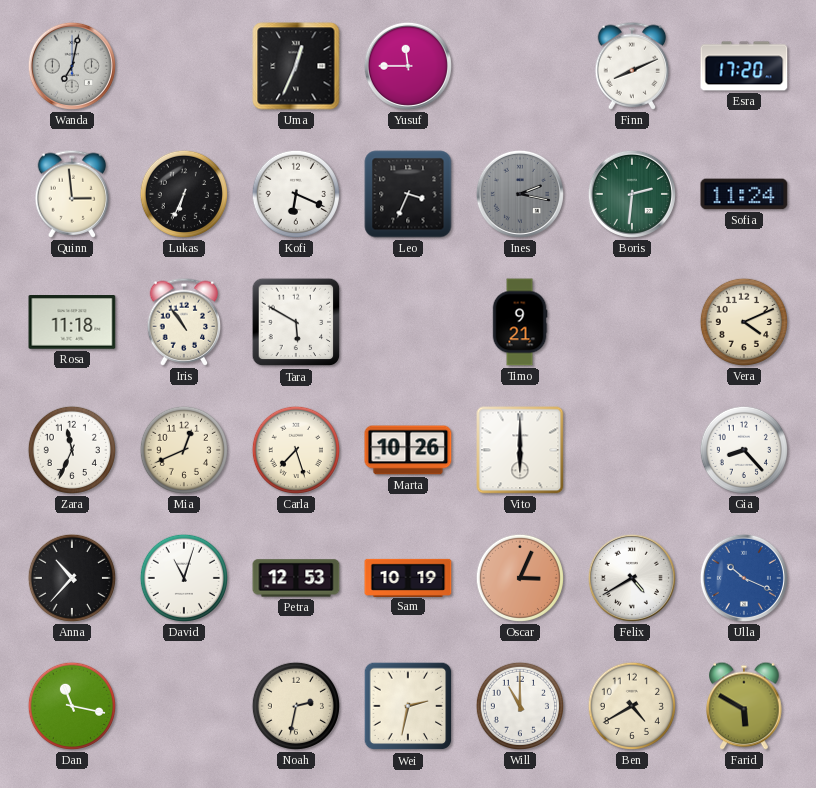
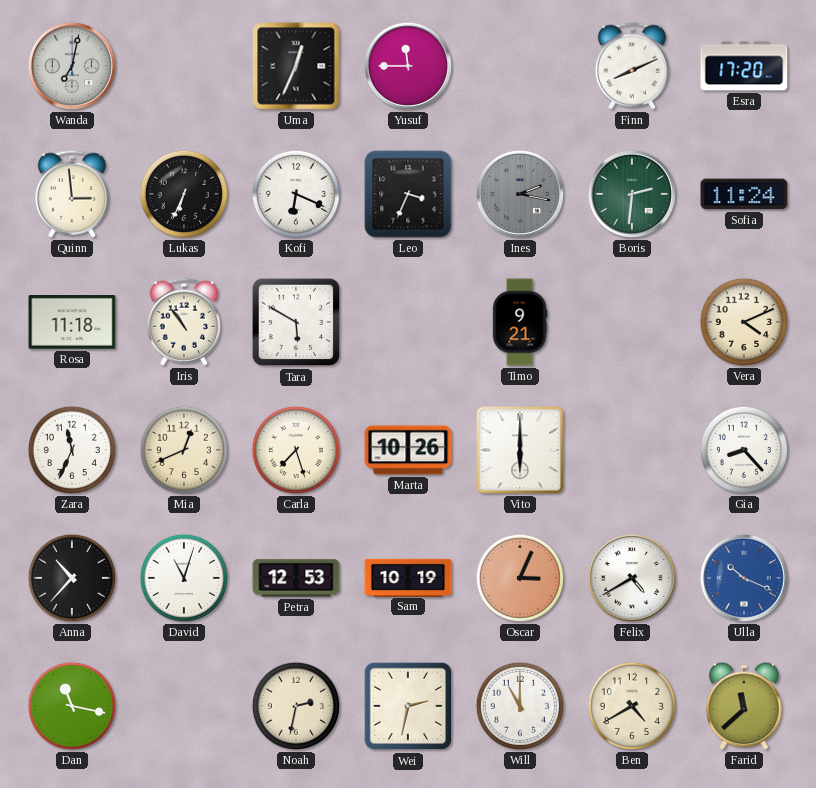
Farid: 5:50 -> 11:38
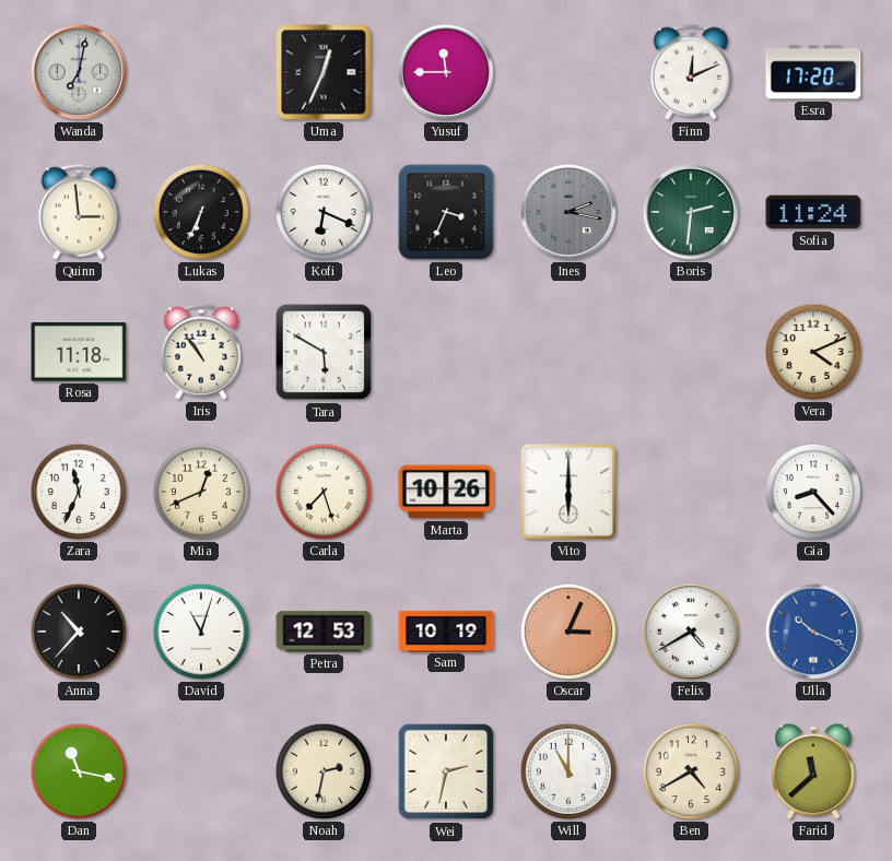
Finn: 8:11 -> 12:11
Timo: 9:21 -> none
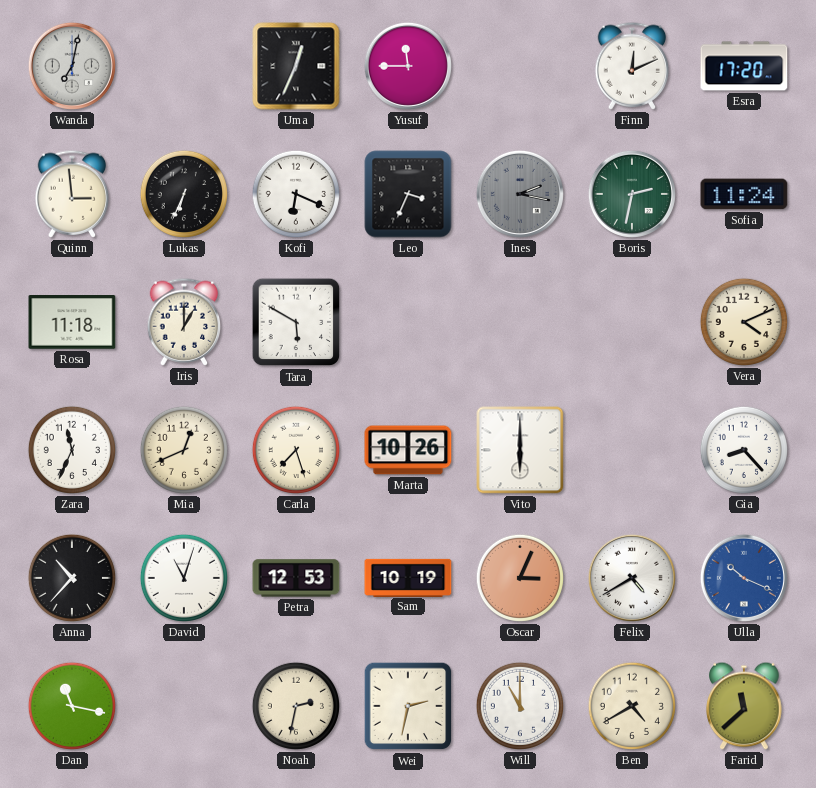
Boris: 2:31 -> 2:32
Iris: 10:54 -> 1:00
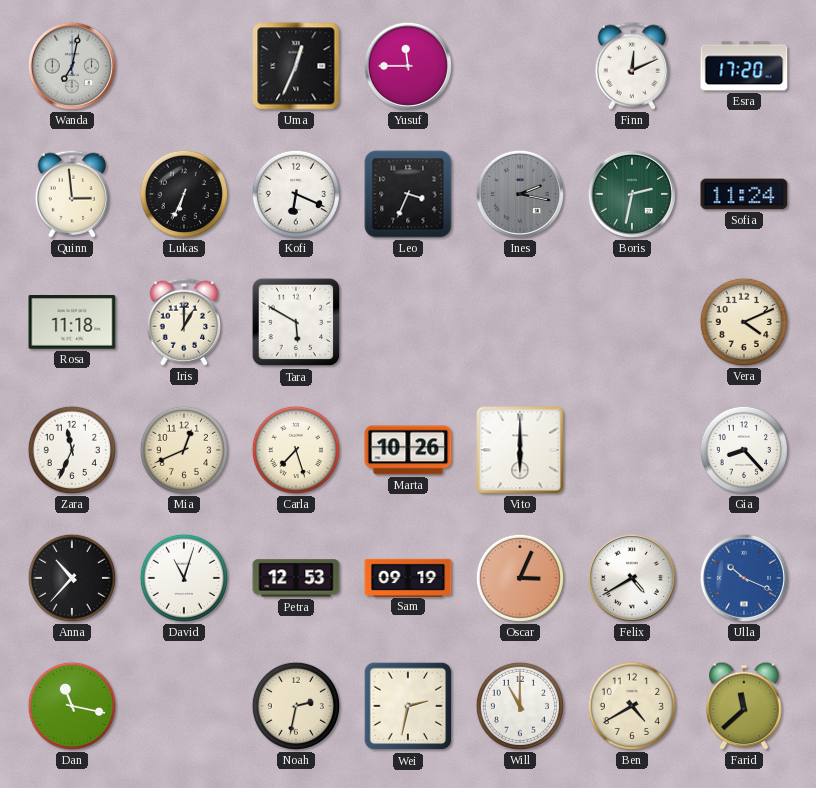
Sam: 10:19 -> 09:19
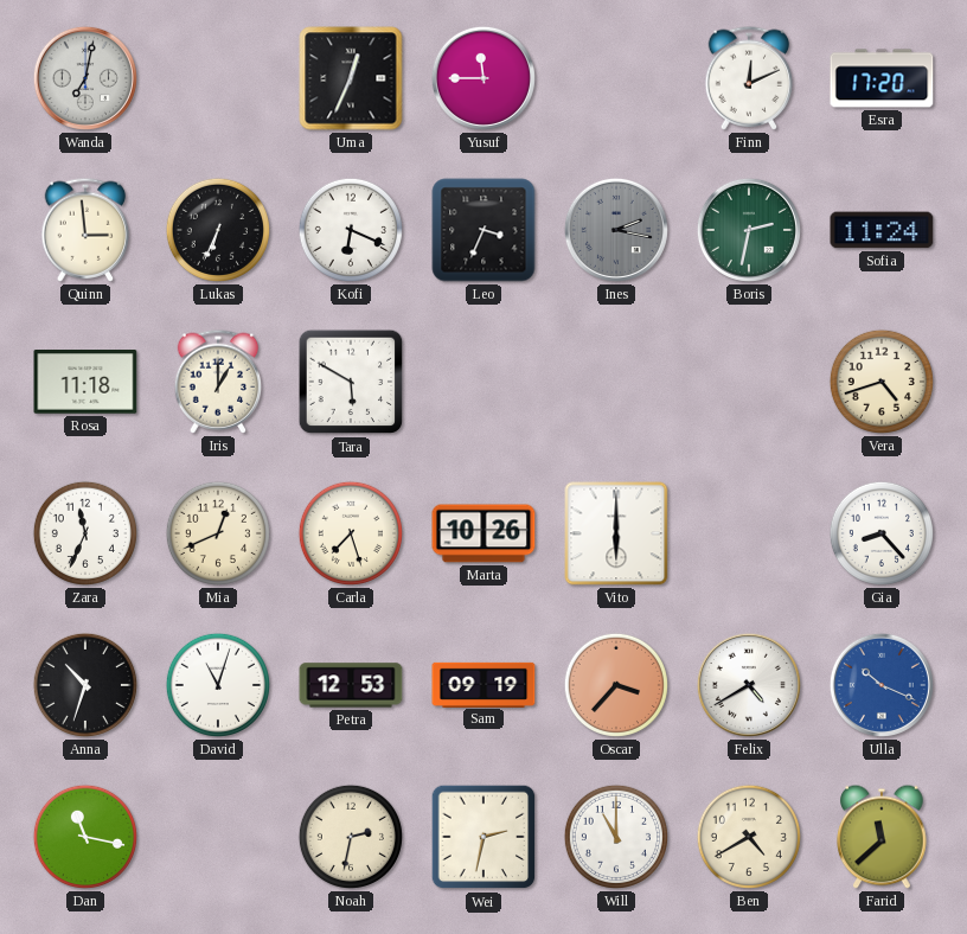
Vera: 4:11 -> 4:42
Anna: 10:37 -> 10:33
Oscar: 3:04 -> 3:37
